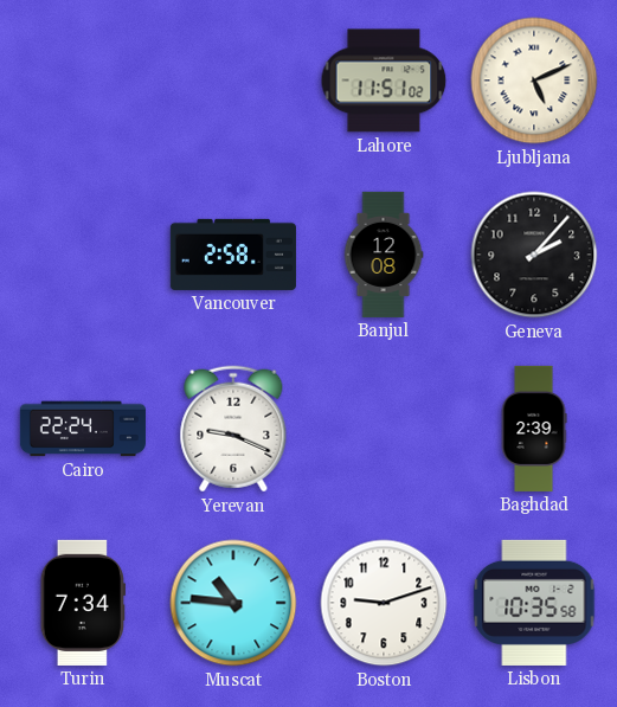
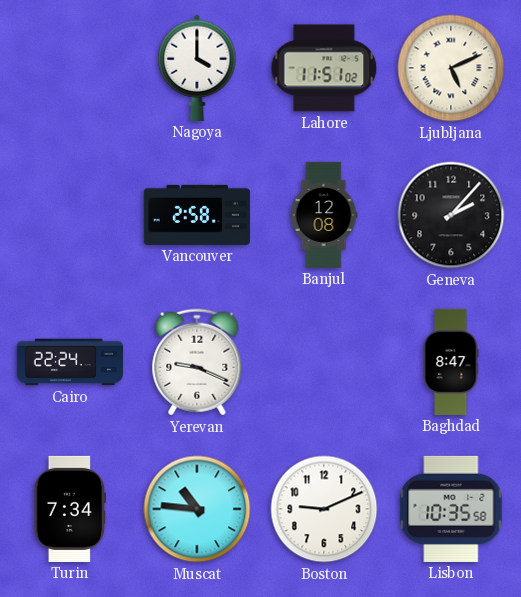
Nagoya: none -> 4:00
Baghdad: 2:39 -> 8:47
Boston: 9:12 -> 9:11
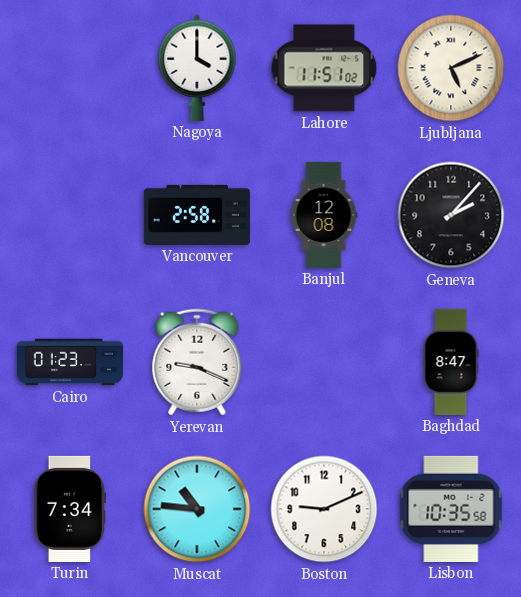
Cairo: 22:24 -> 01:23
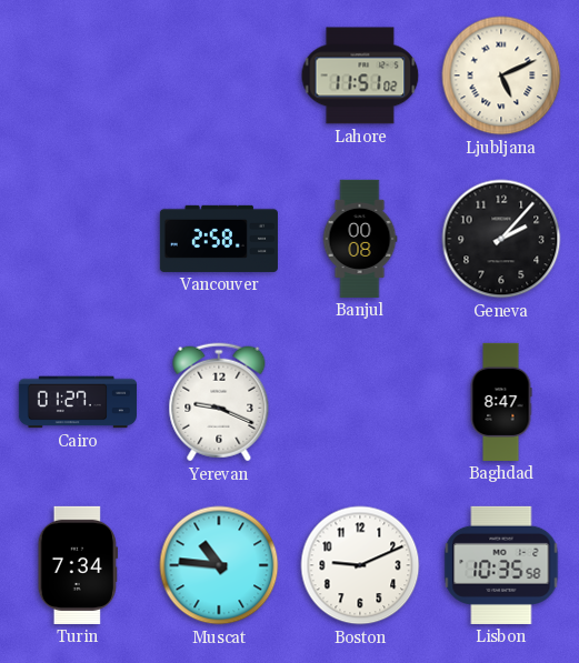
Nagoya: 4:00 -> none
Banjul: 12:08 -> 00:08
Cairo: 01:23 -> 01:27
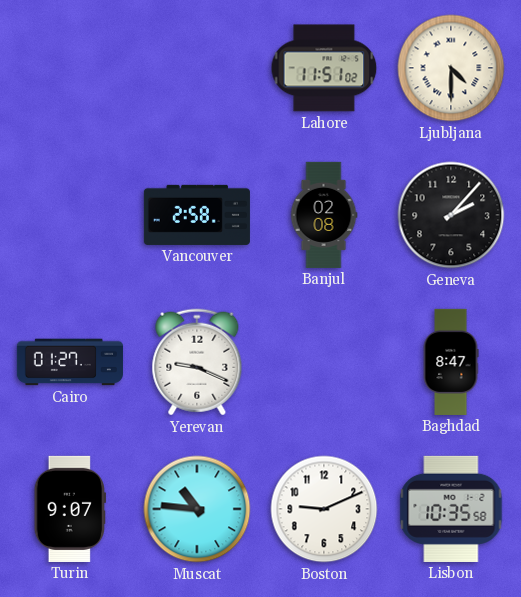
Ljubljana: 5:11 -> 4:30
Banjul: 00:08 -> 02:08
Turin: 7:34 -> 9:07
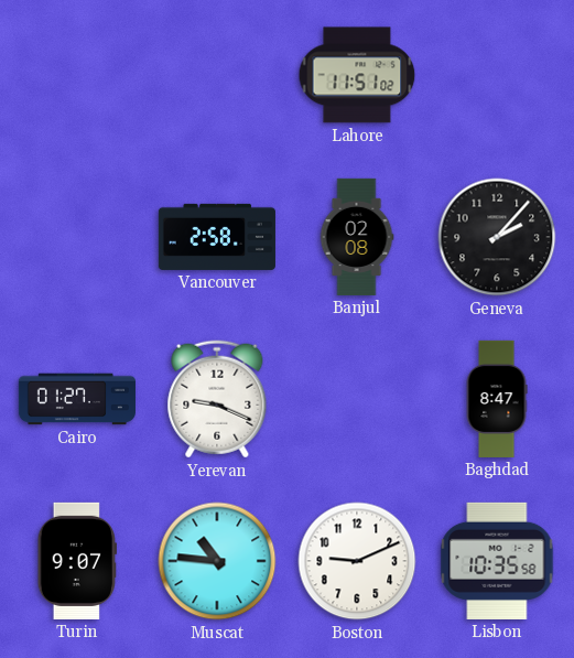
Ljubljana: 4:30 -> none
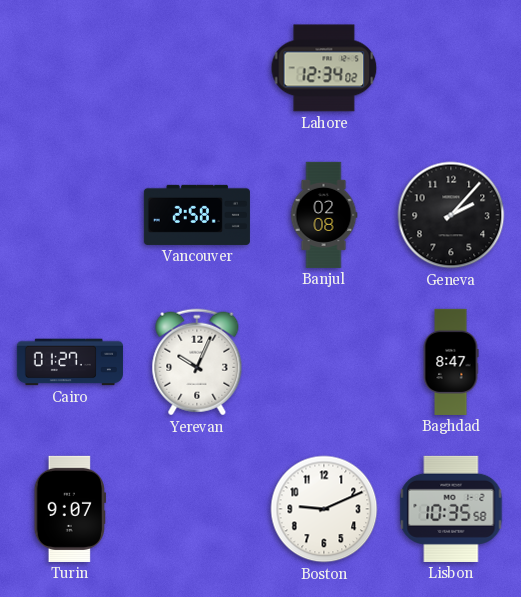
Lahore: 11:51 -> 12:34
Yerevan: 9:19 -> 10:04
Muscat: 10:46 -> none
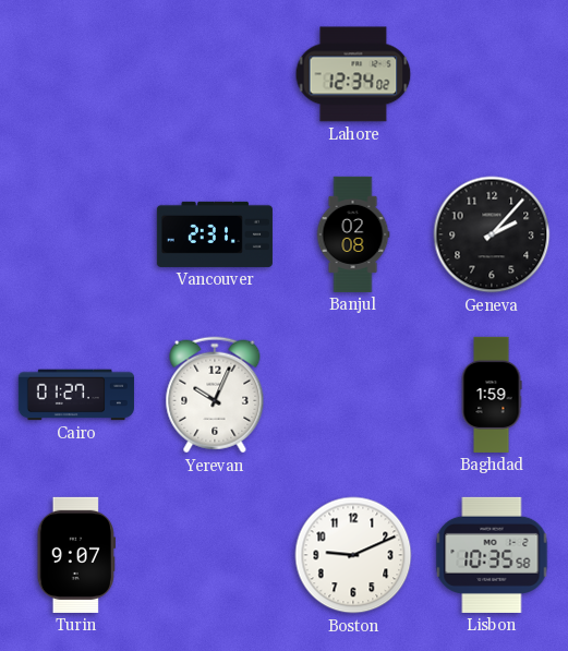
Vancouver: 2:58 -> 2:31
Baghdad: 8:47 -> 1:59
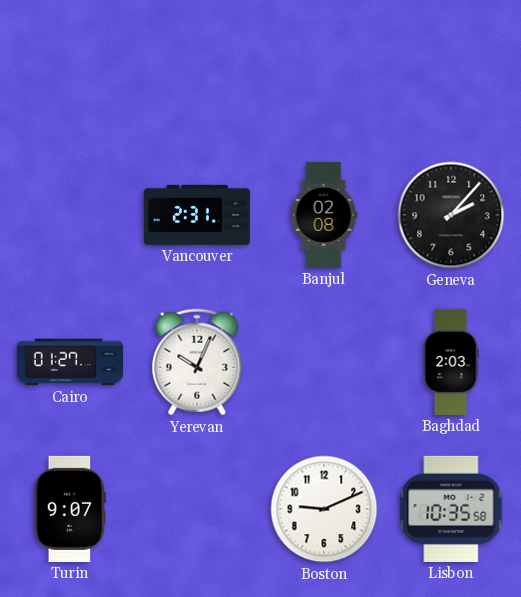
Lahore: 12:34 -> none
Baghdad: 1:59 -> 2:03
